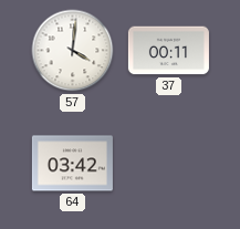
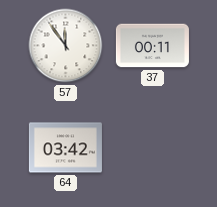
57: 4:01 -> 11:54
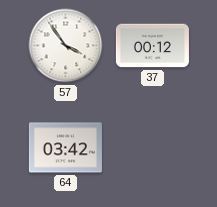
57: 11:54 -> 3:54
37: 00:11 -> 00:12
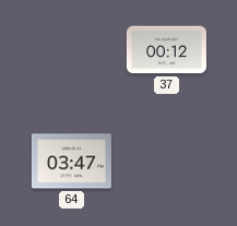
57: 3:54 -> none
64: 03:42 -> 03:47
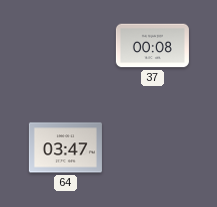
37: 00:12 -> 00:08
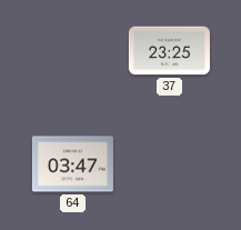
37: 00:08 -> 23:25
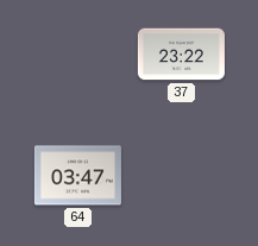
37: 23:25 -> 23:22
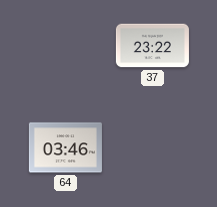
64: 03:47 -> 03:46
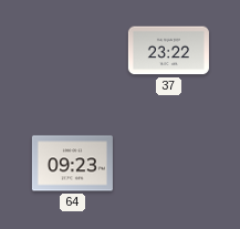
64: 03:46 -> 09:23
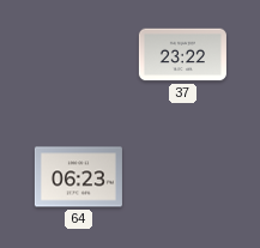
64: 09:23 -> 06:23
